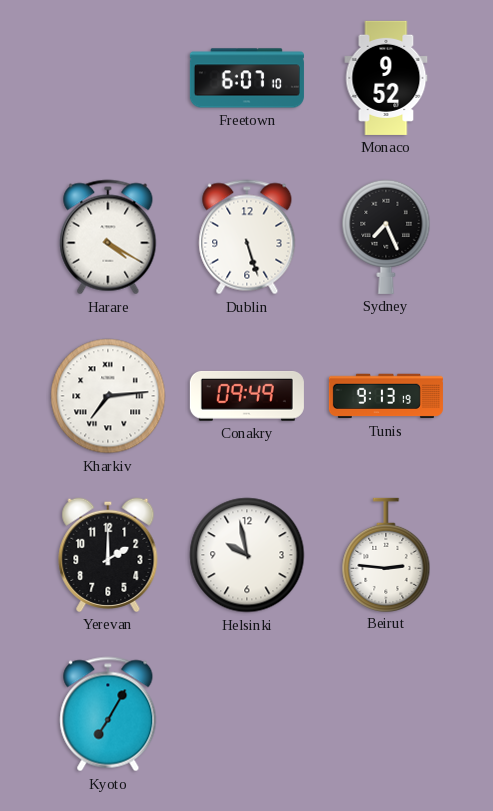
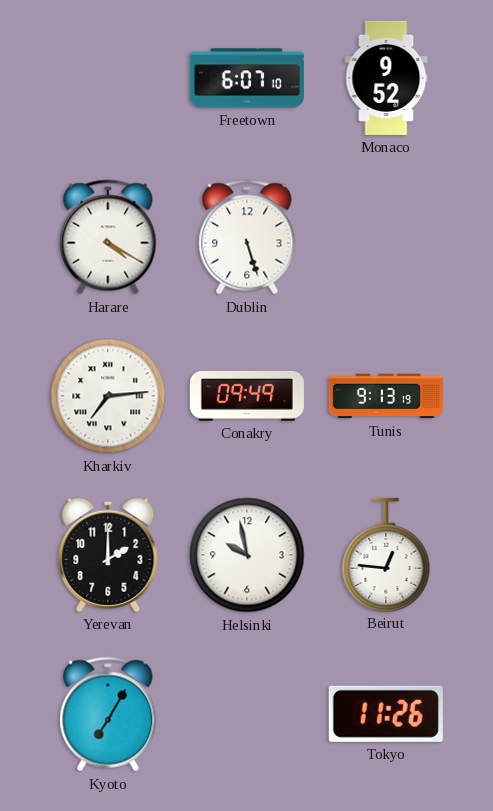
Sydney: 7:26 -> none
Beirut: 2:46 -> 12:46
Tokyo: none -> 11:26
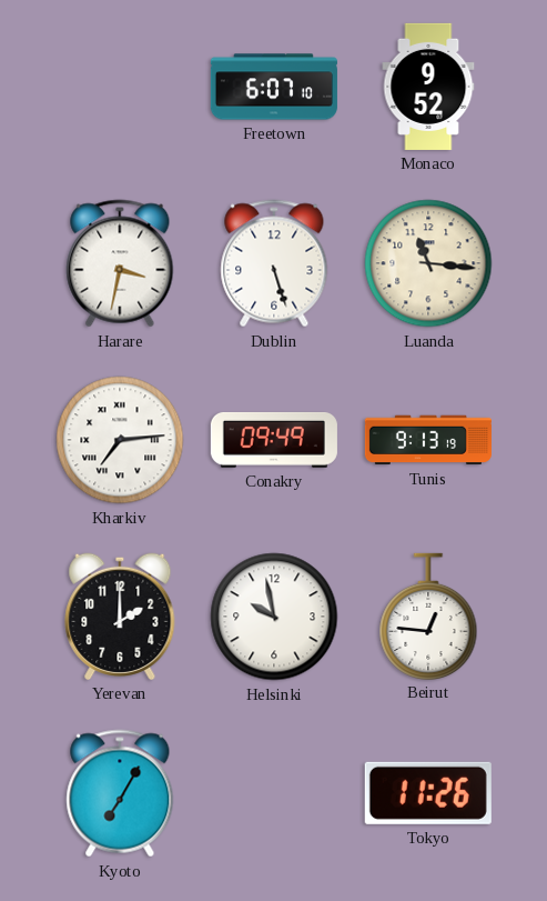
Harare: 4:20 -> 3:32
Luanda: none -> 11:16
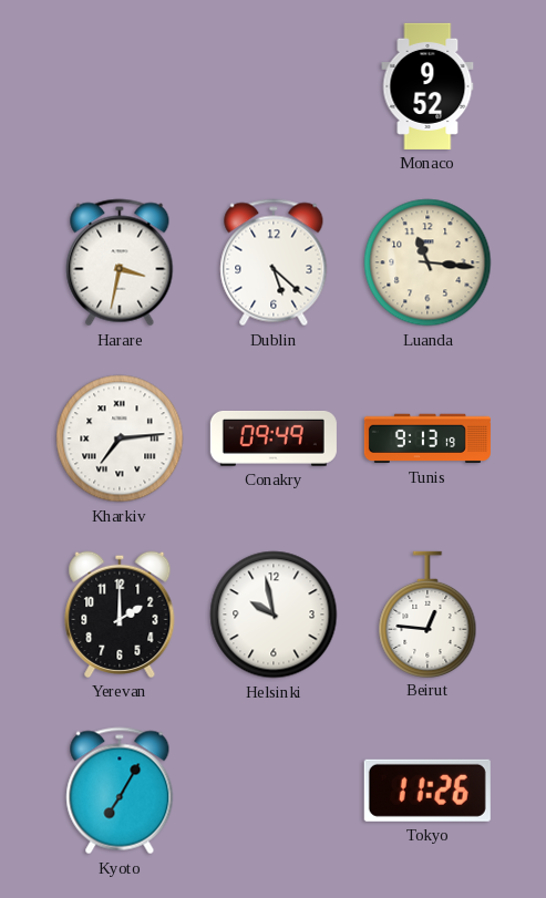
Freetown: 6:07 -> none
Dublin: 5:27 -> 5:22
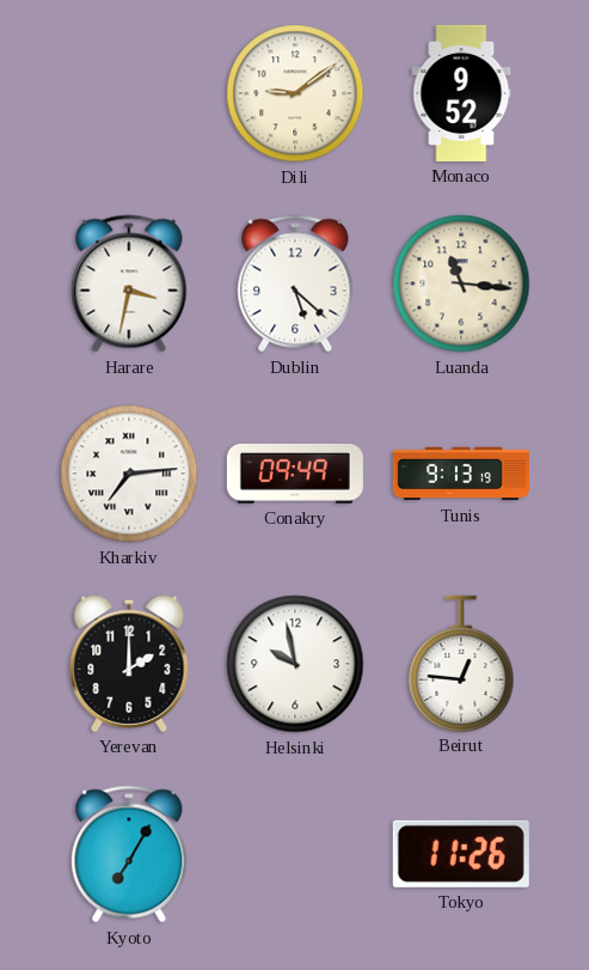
Dili: none -> 9:09
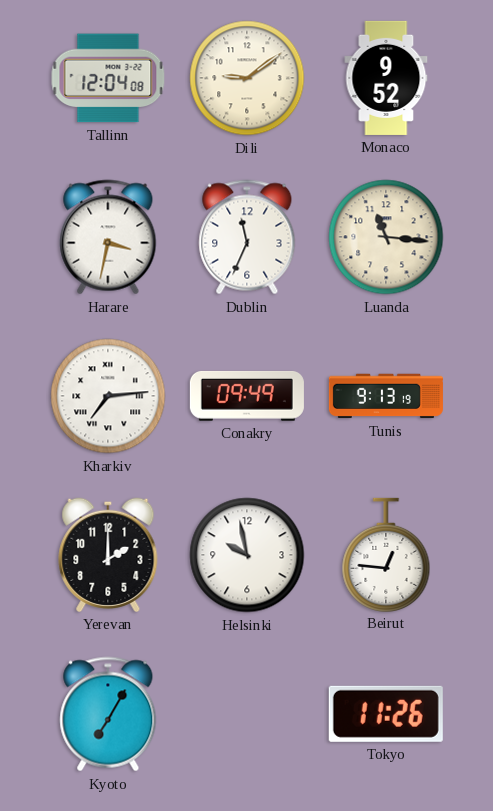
Tallinn: none -> 12:04
Dublin: 5:22 -> 11:34
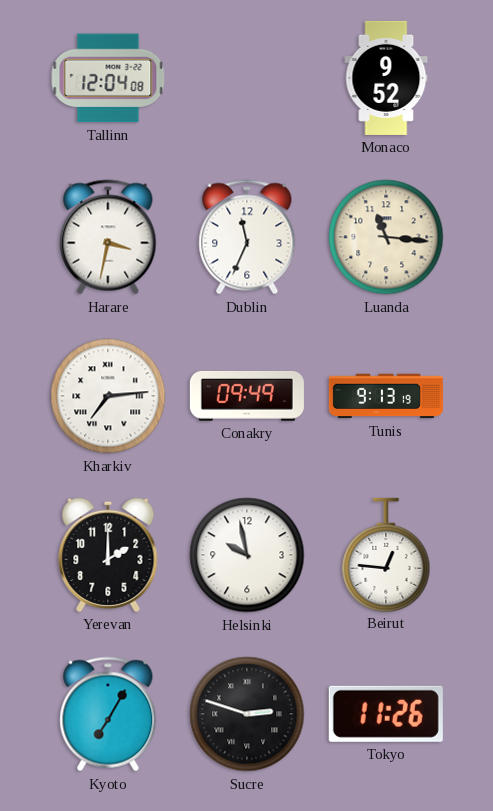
Dili: 9:09 -> none
Sucre: none -> 2:48
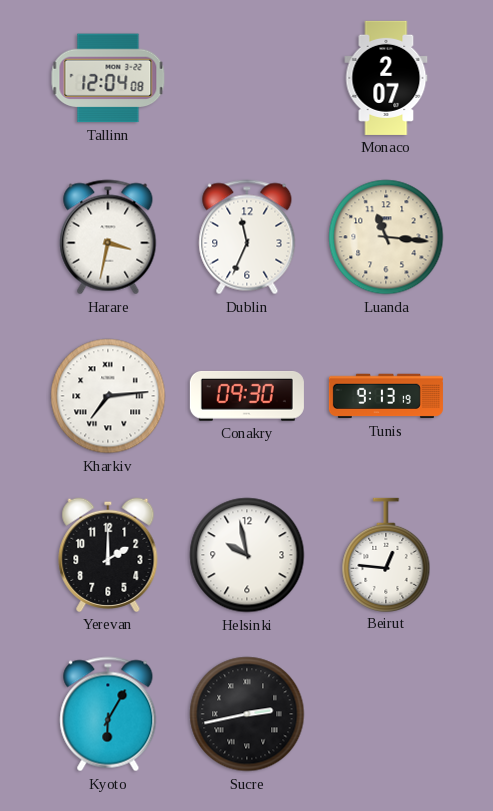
Monaco: 9:52 -> 2:07
Conakry: 09:49 -> 09:30
Kyoto: 7:05 -> 6:05
Sucre: 2:48 -> 2:43
Tokyo: 11:26 -> none
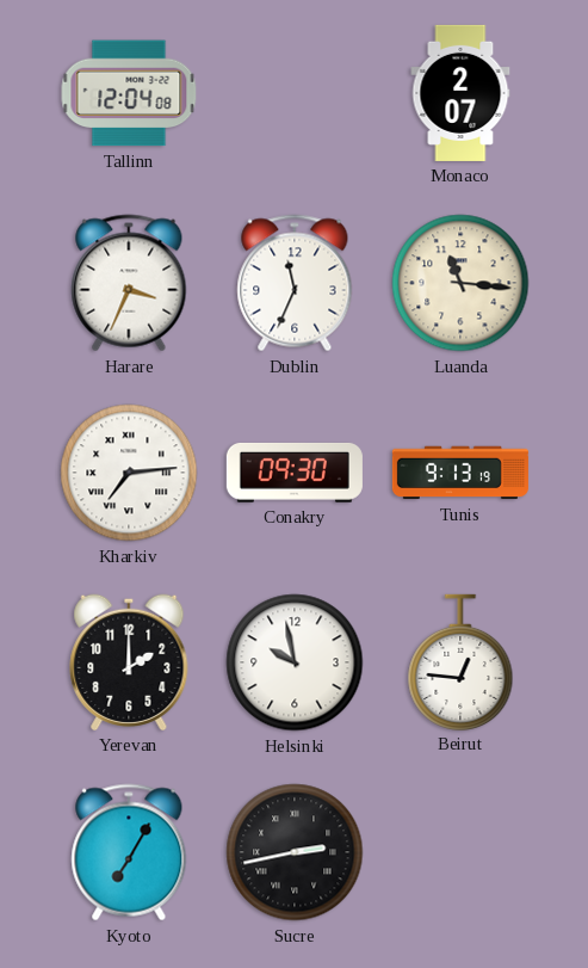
Harare: 3:32 -> 3:34
Kyoto: 6:05 -> 7:05
